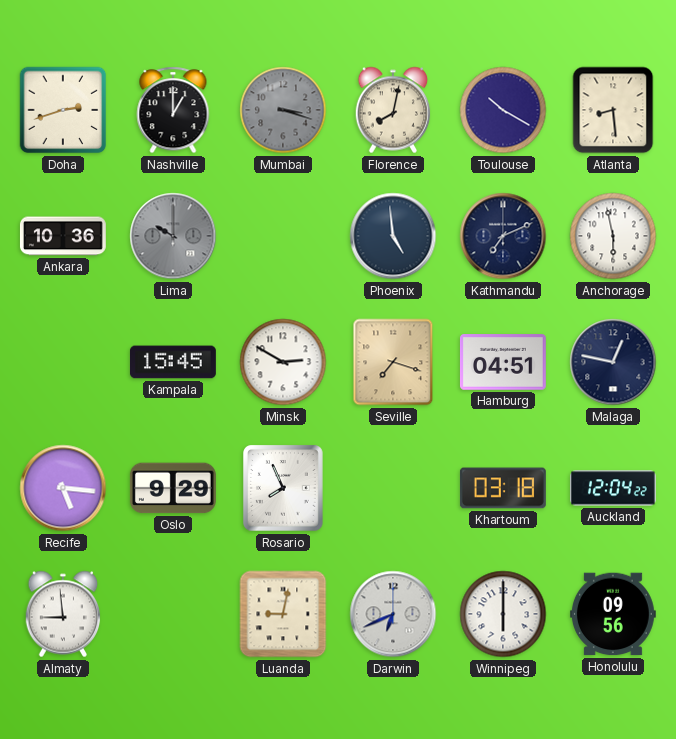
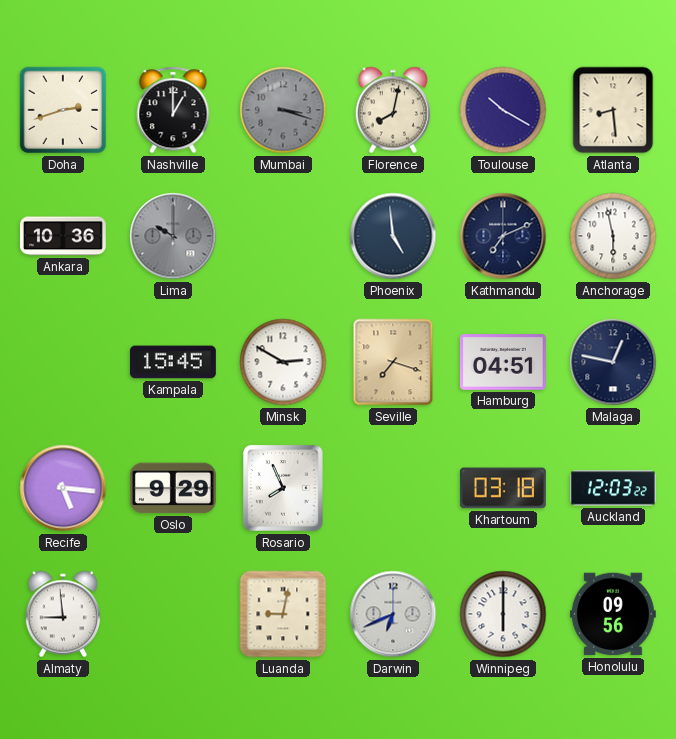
Auckland: 12:04 -> 12:03
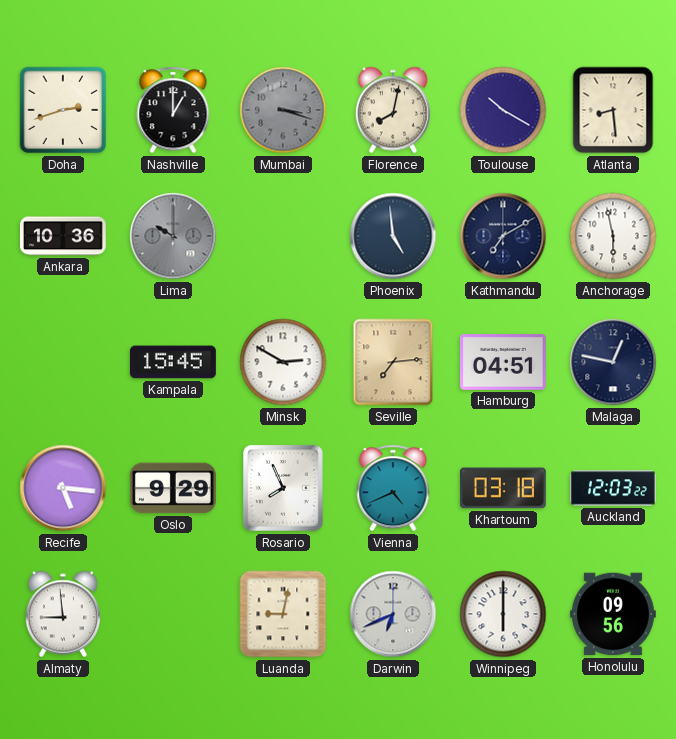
Kathmandu: 7:11 -> 7:10
Seville: 7:18 -> 7:14
Vienna: none -> 4:41
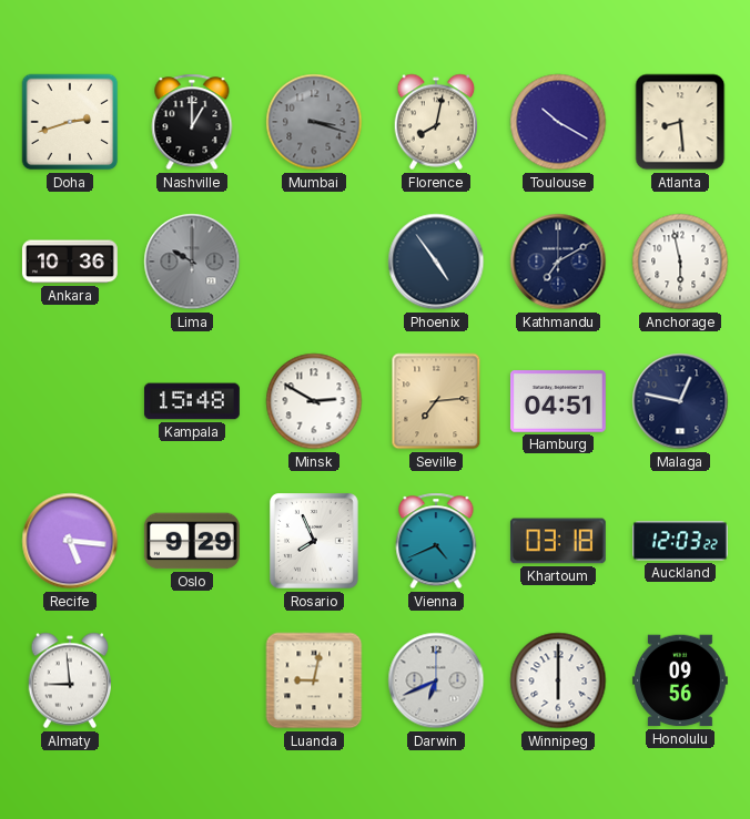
Phoenix: 4:59 -> 4:54
Kampala: 15:45 -> 15:48
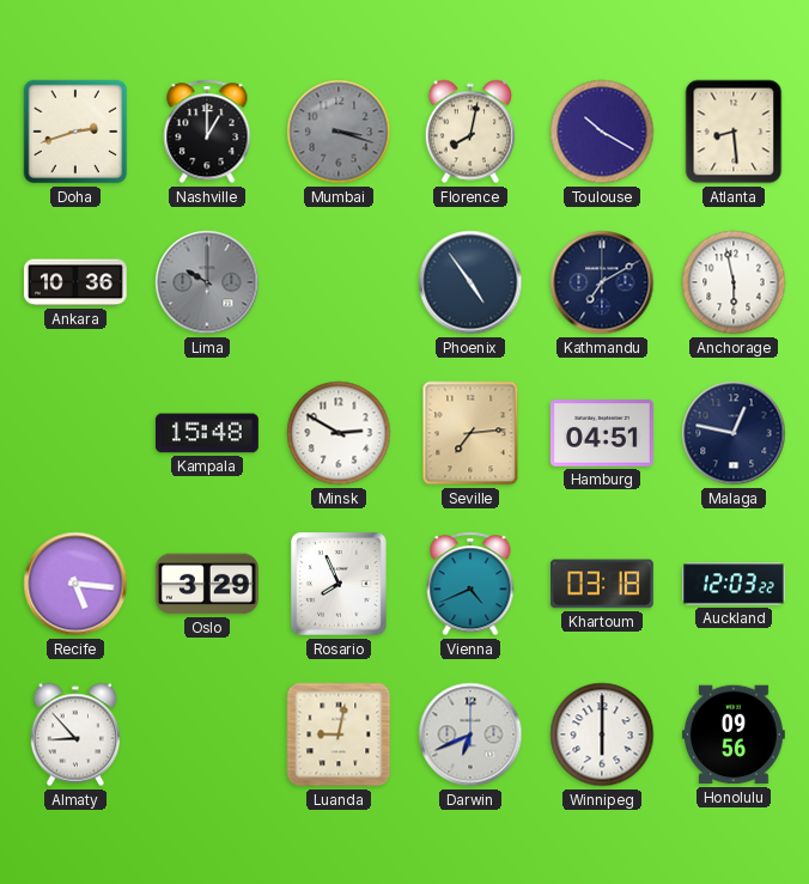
Oslo: 9:29 -> 3:29
Almaty: 8:59 -> 8:53
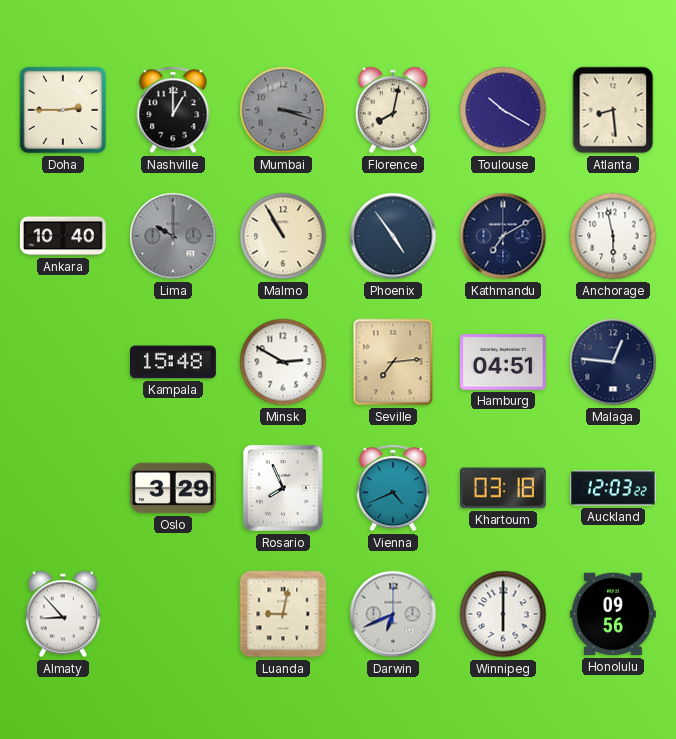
Doha: 2:42 -> 2:45
Ankara: 10:36 -> 10:40
Malmo: none -> 10:55
Malaga: 12:47 -> 12:46
Recife: 5:16 -> none
